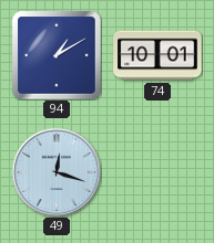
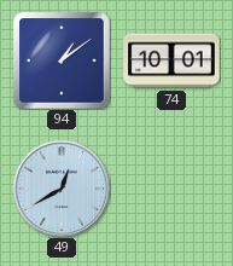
94: 1:10 -> 1:09
49: 12:18 -> 12:40
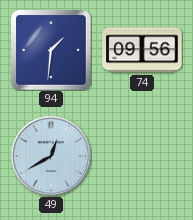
94: 1:09 -> 1:31
74: 10:01 -> 09:56
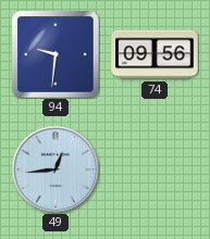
94: 1:31 -> 9:31
49: 12:40 -> 12:44
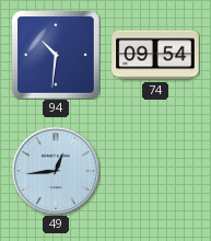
94: 9:31 -> 10:31
74: 09:56 -> 09:54
